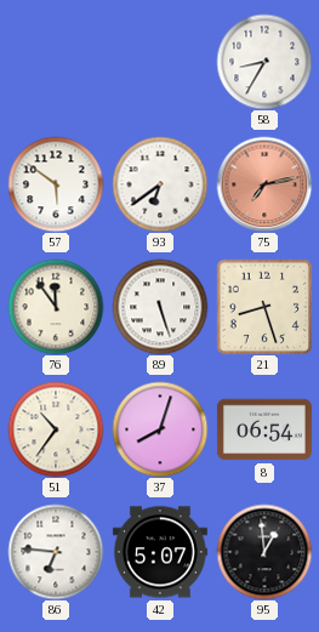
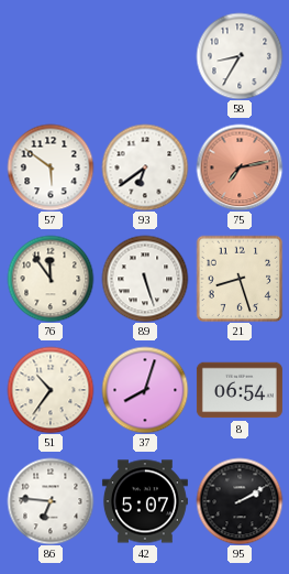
95: 12:59 -> 2:10
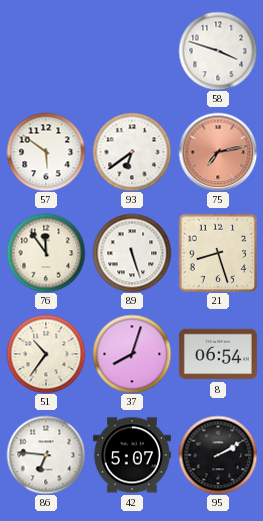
58: 8:35 -> 3:48
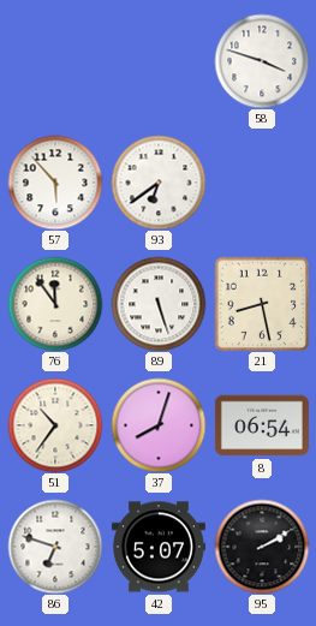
57: 5:51 -> 5:53
75: 7:13 -> none
21: 8:27 -> 8:28
86: 6:46 -> 6:48
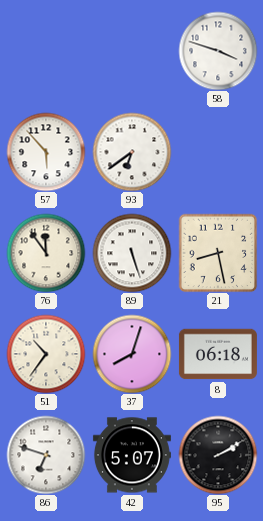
8: 06:54 -> 06:18
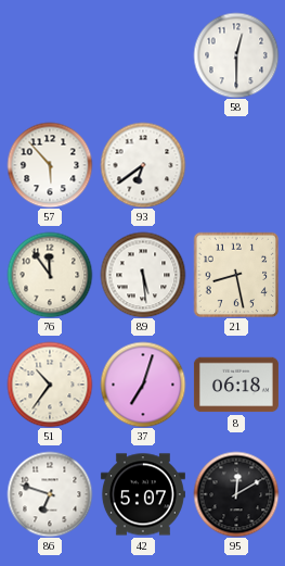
58: 3:48 -> 12:30
89: 5:27 -> 5:29
37: 8:03 -> 7:03
95: 2:10 -> 12:10
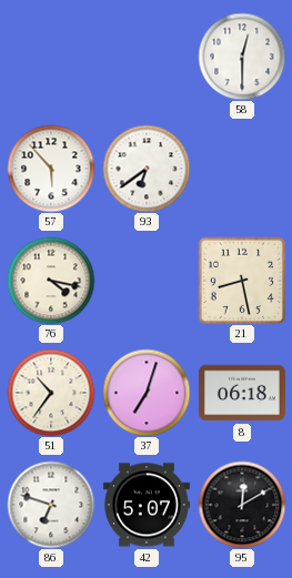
76: 11:54 -> 4:17
89: 5:29 -> none
